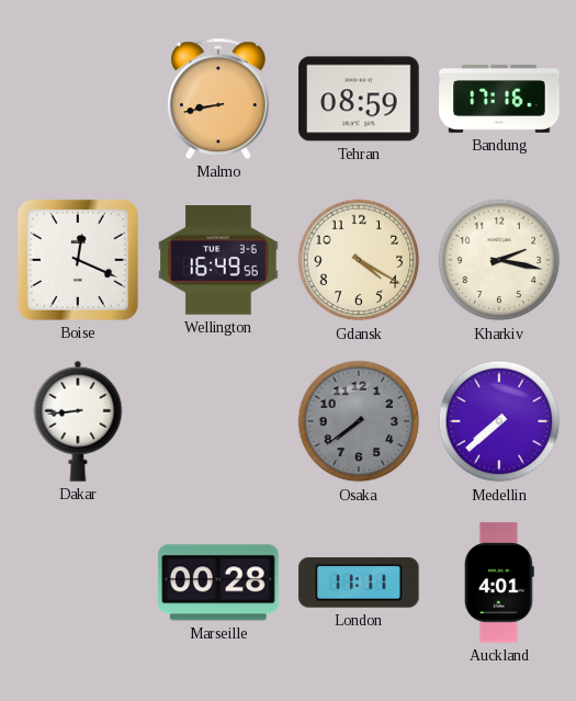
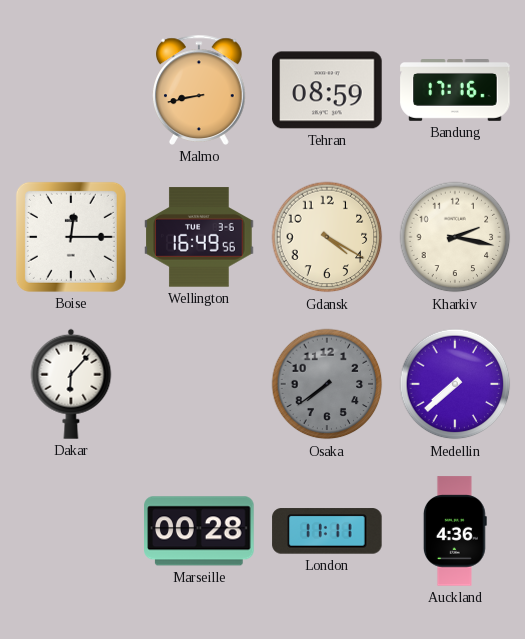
Boise: 12:19 -> 12:15
Dakar: 8:44 -> 6:07
Auckland: 4:01 -> 4:36
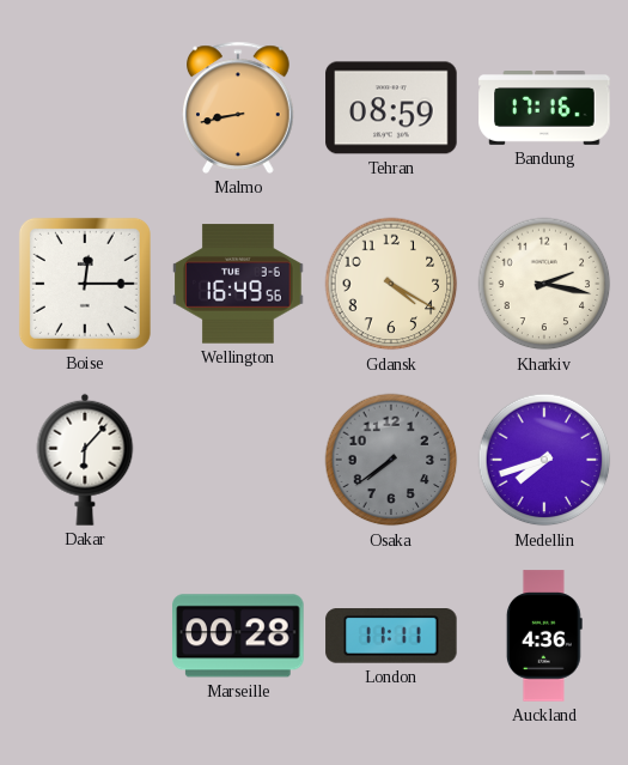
Medellin: 7:38 -> 7:42
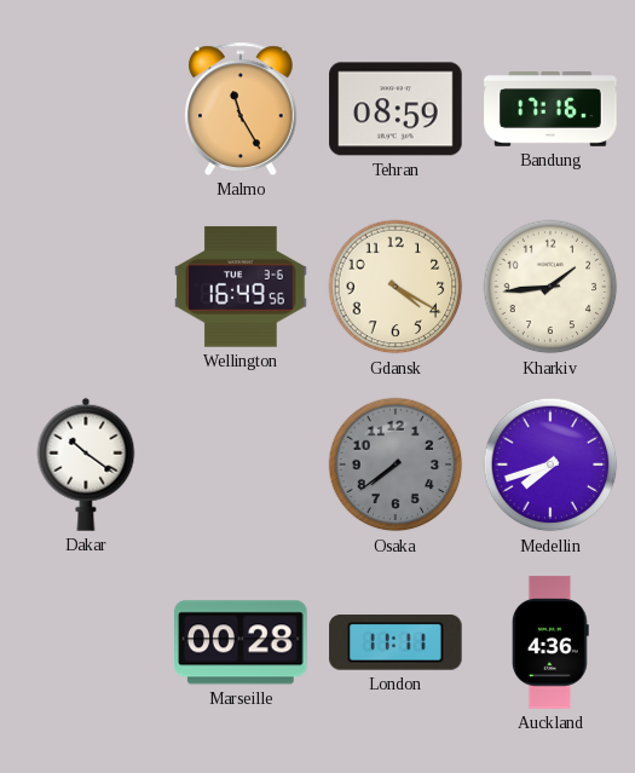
Malmo: 8:43 -> 11:25
Boise: 12:15 -> none
Kharkiv: 2:17 -> 1:44
Dakar: 6:07 -> 10:21
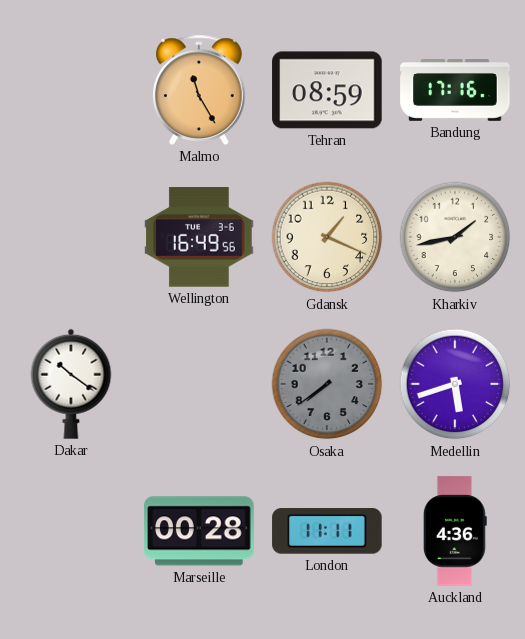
Gdansk: 4:20 -> 1:19
Kharkiv: 1:44 -> 1:43
Medellin: 7:42 -> 5:42
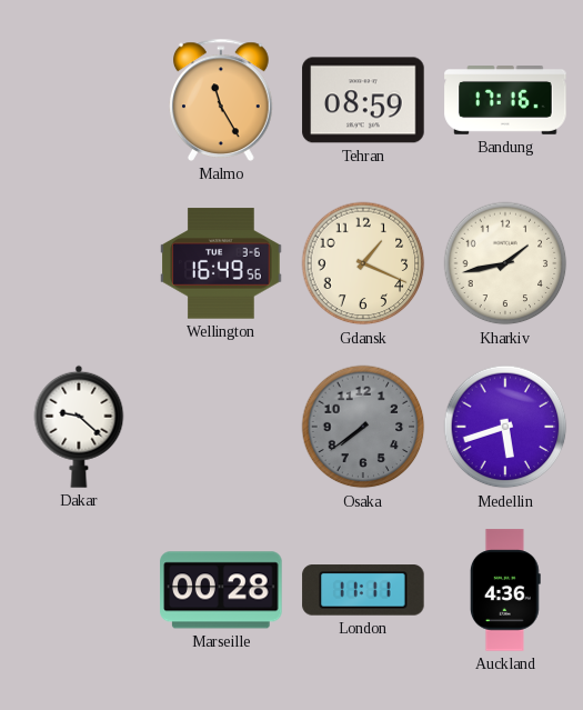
Dakar: 10:21 -> 9:22
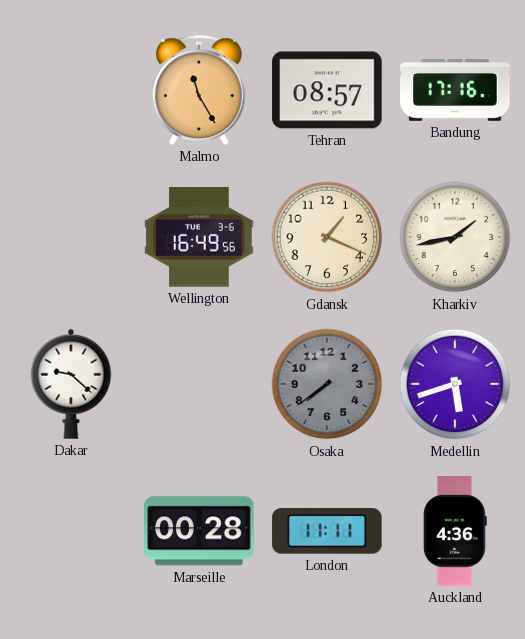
Tehran: 08:59 -> 08:57
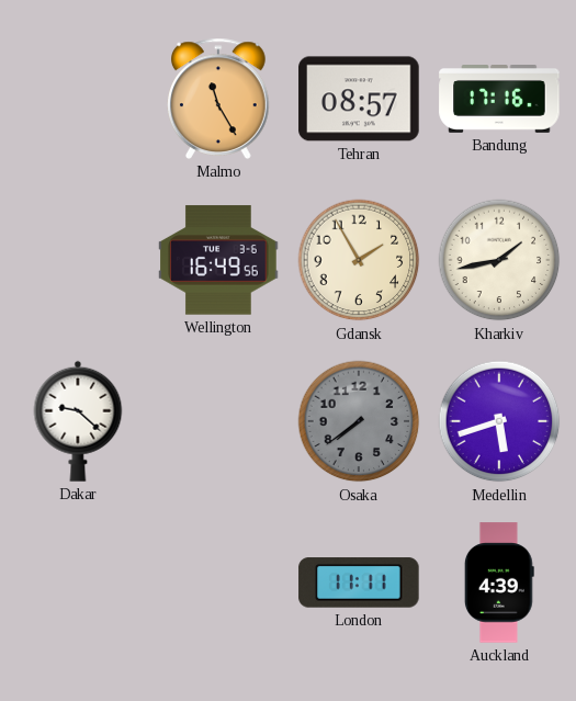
Gdansk: 1:19 -> 1:55
Marseille: 00:28 -> none
Auckland: 4:36 -> 4:39
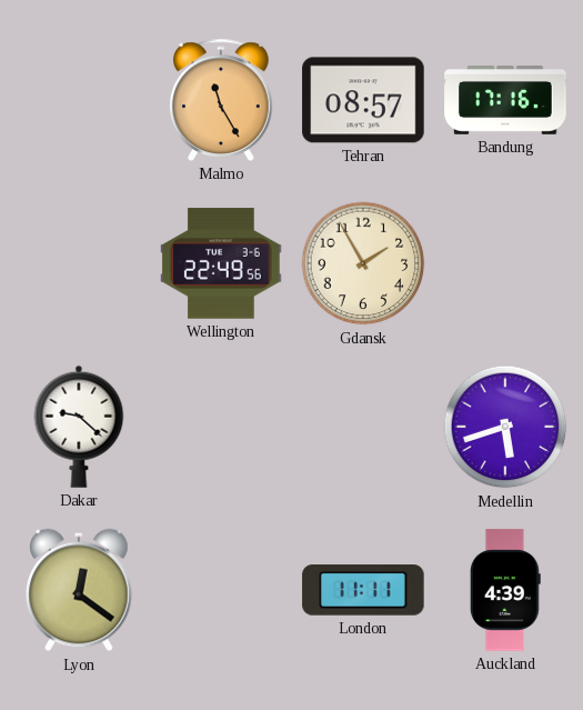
Wellington: 16:49 -> 22:49
Kharkiv: 1:43 -> none
Osaka: 7:39 -> none
Lyon: none -> 12:21
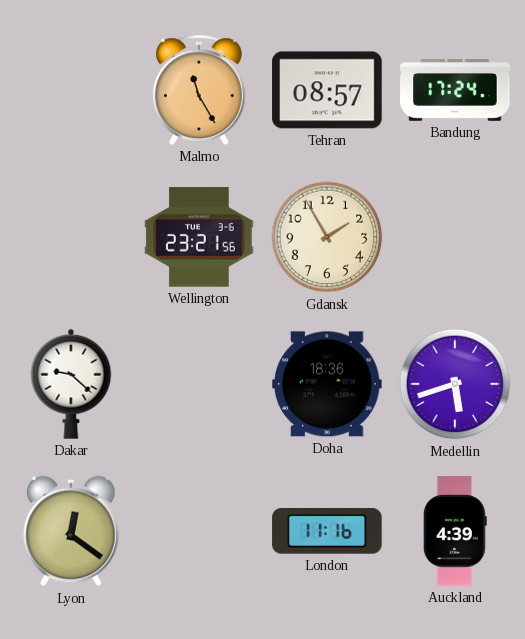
Bandung: 17:16 -> 17:24
Wellington: 22:49 -> 23:21
Doha: none -> 18:36
London: 11:11 -> 11:16
